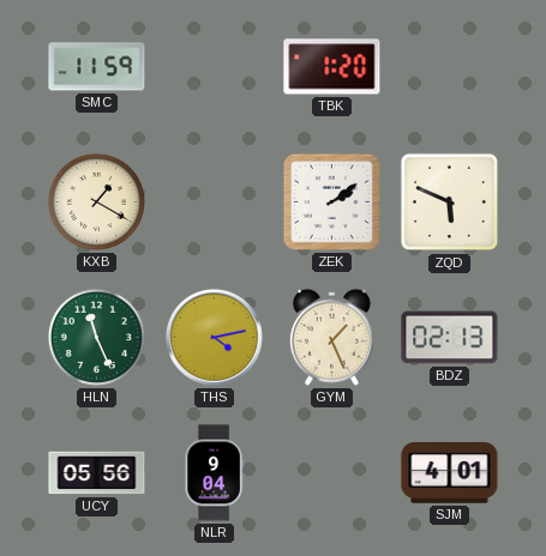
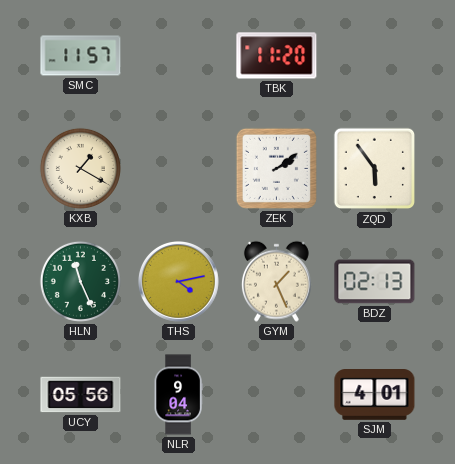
SMC: 11:59 -> 11:57
TBK: 1:20 -> 11:20
ZQD: 5:49 -> 5:54
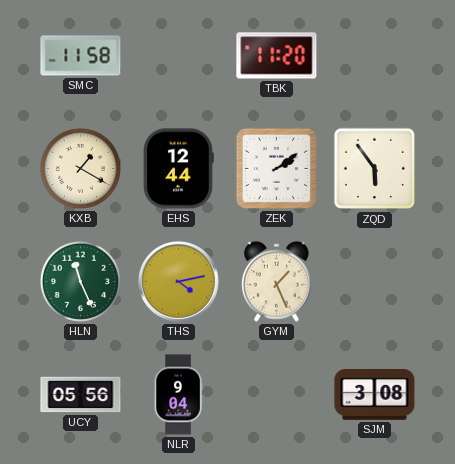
SMC: 11:57 -> 11:58
EHS: none -> 12:44
BDZ: 02:13 -> none
SJM: 4:01 -> 3:08
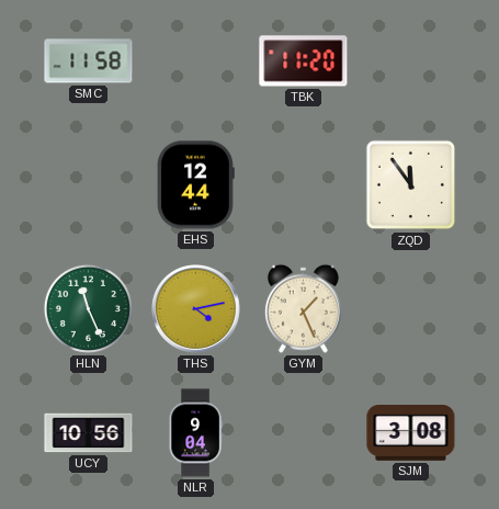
KXB: 1:20 -> none
ZEK: 2:09 -> none
ZQD: 5:54 -> 11:54
UCY: 05:56 -> 10:56
